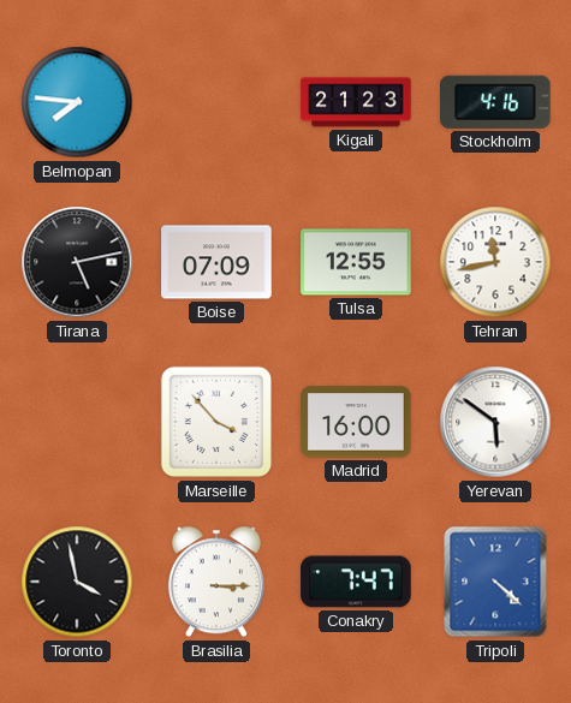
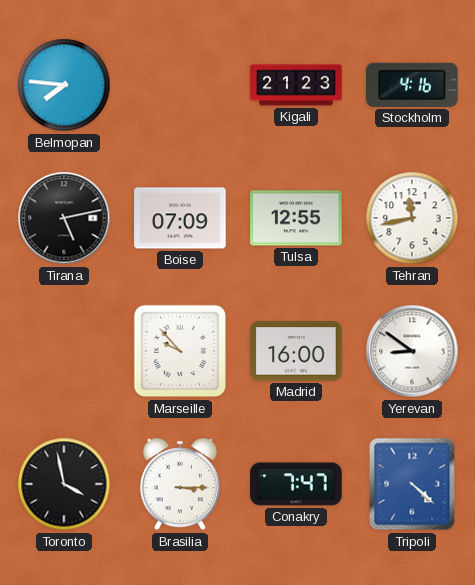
Marseille: 3:53 -> 9:53
Yerevan: 5:51 -> 8:51
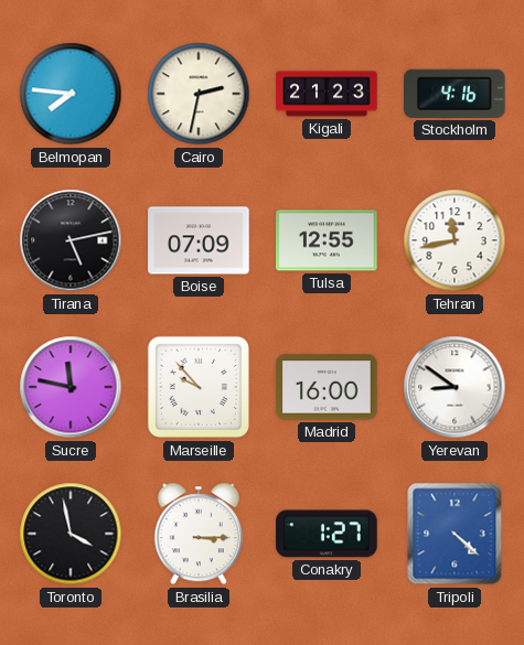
Cairo: none -> 2:32
Sucre: none -> 11:47
Conakry: 7:47 -> 1:27
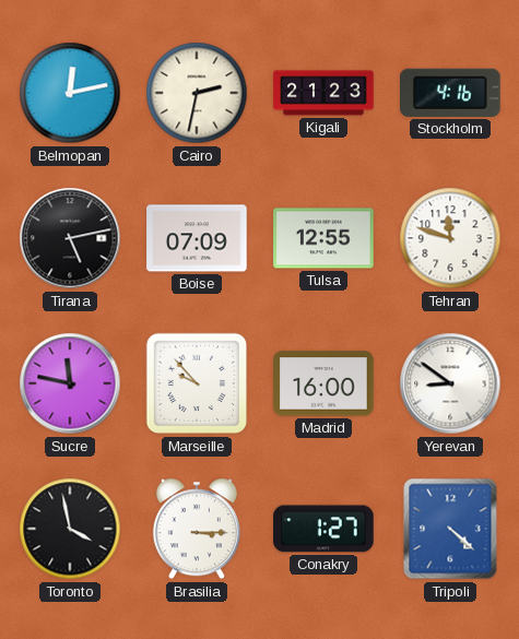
Belmopan: 7:46 -> 12:13
Tehran: 11:43 -> 11:48
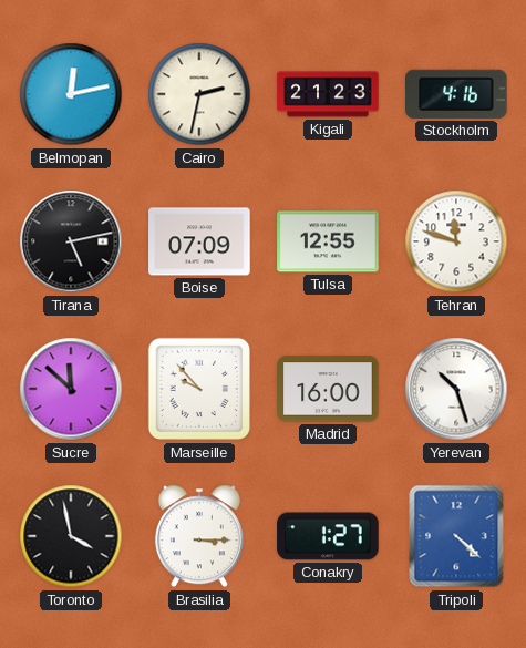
Sucre: 11:47 -> 11:52
Yerevan: 8:51 -> 10:27
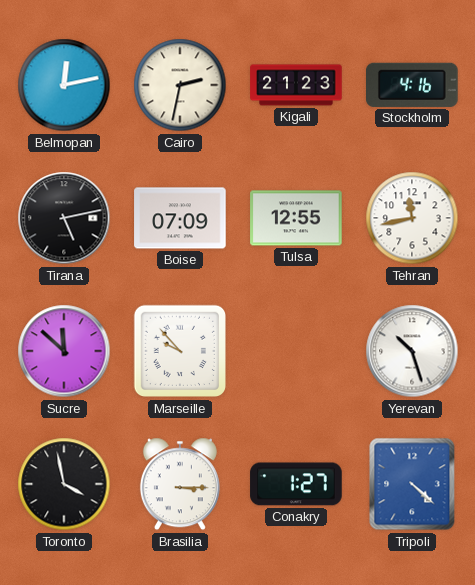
Tehran: 11:48 -> 11:43
Madrid: 16:00 -> none
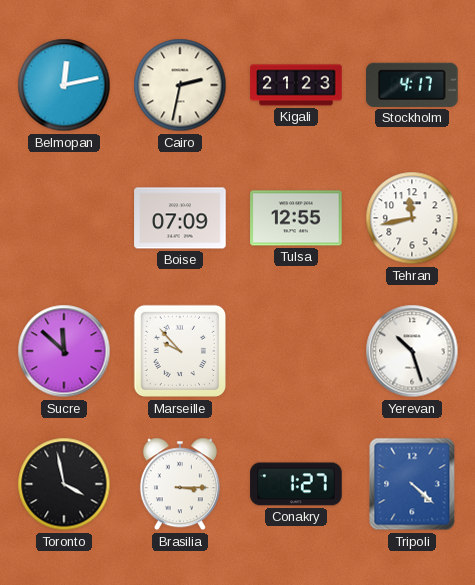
Stockholm: 4:16 -> 4:17
Tirana: 5:13 -> none
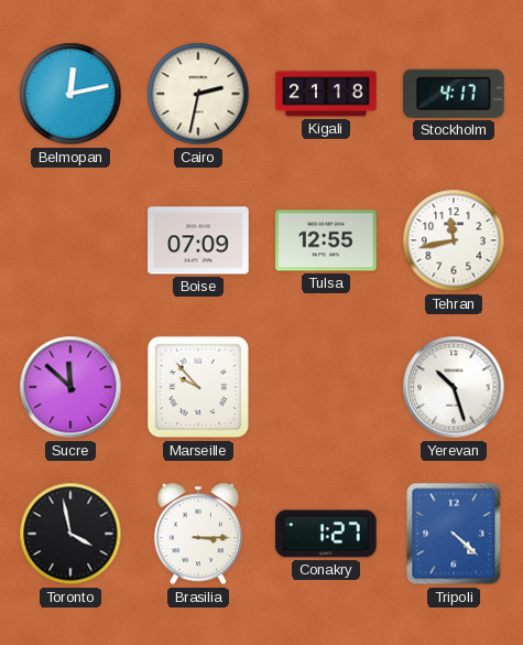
Kigali: 21:23 -> 21:18
